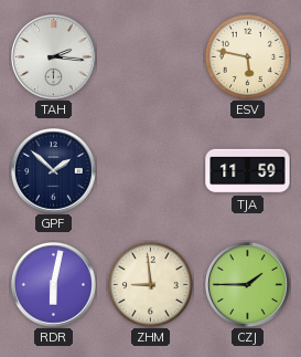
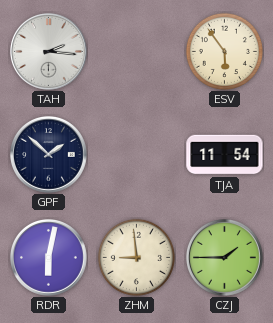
ESV: 5:47 -> 5:54
TJA: 11:59 -> 11:54
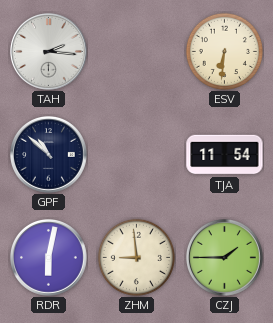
ESV: 5:54 -> 6:31
GPF: 1:52 -> 10:52
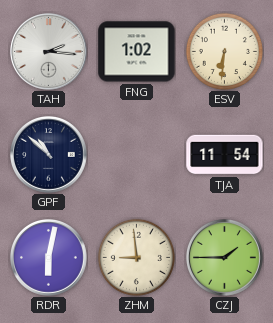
FNG: none -> 1:02
